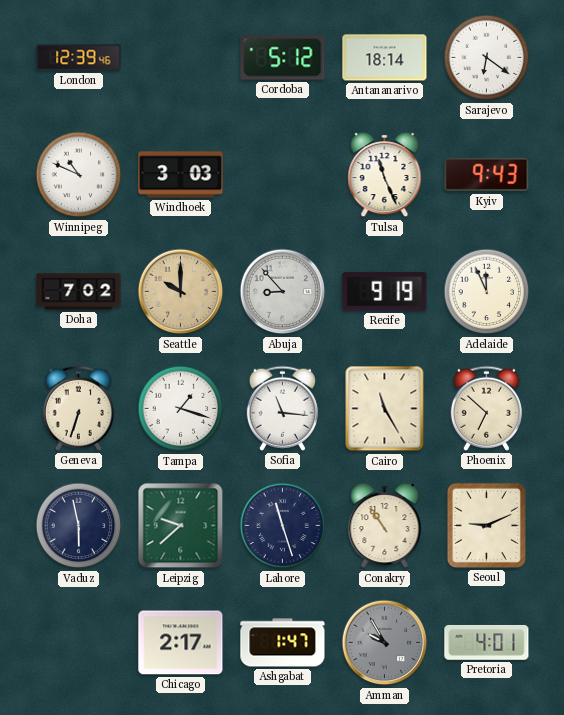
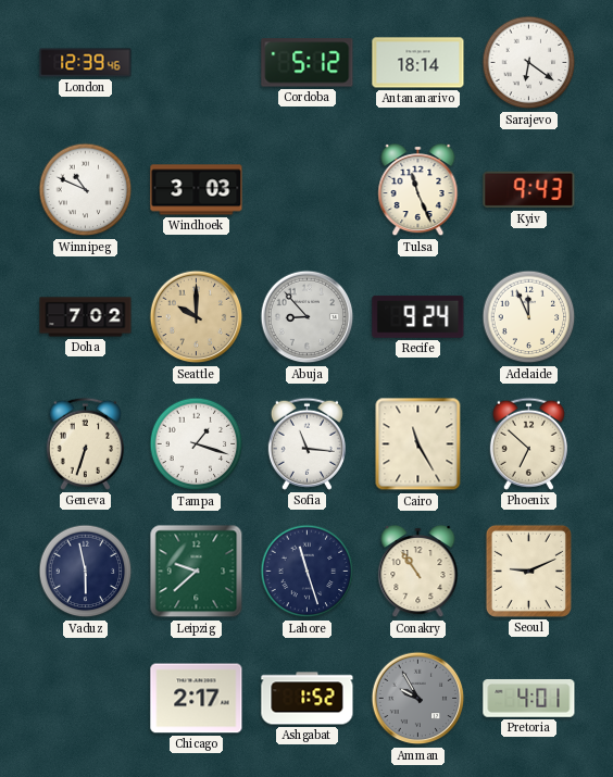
Recife: 9:19 -> 9:24
Ashgabat: 1:47 -> 1:52
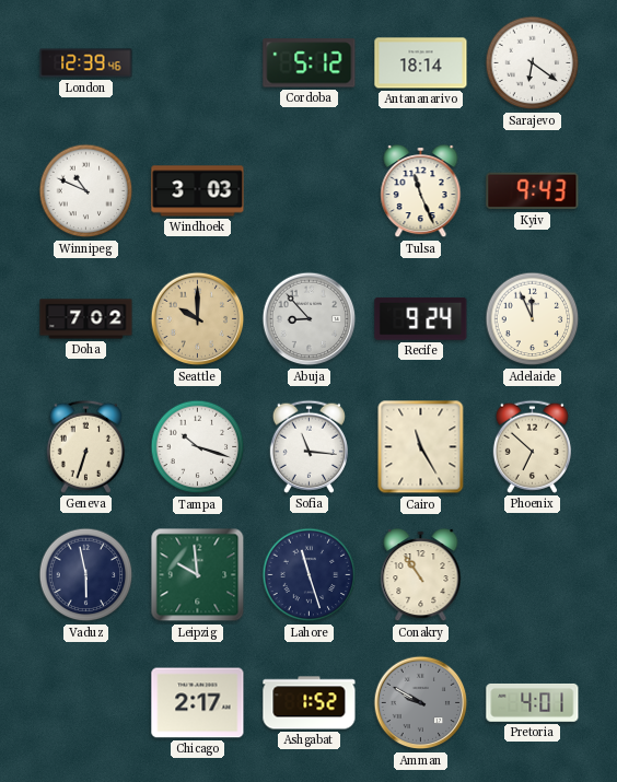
Tampa: 1:18 -> 10:18
Leipzig: 9:38 -> 9:59
Seoul: 9:11 -> none
Amman: 9:55 -> 9:50
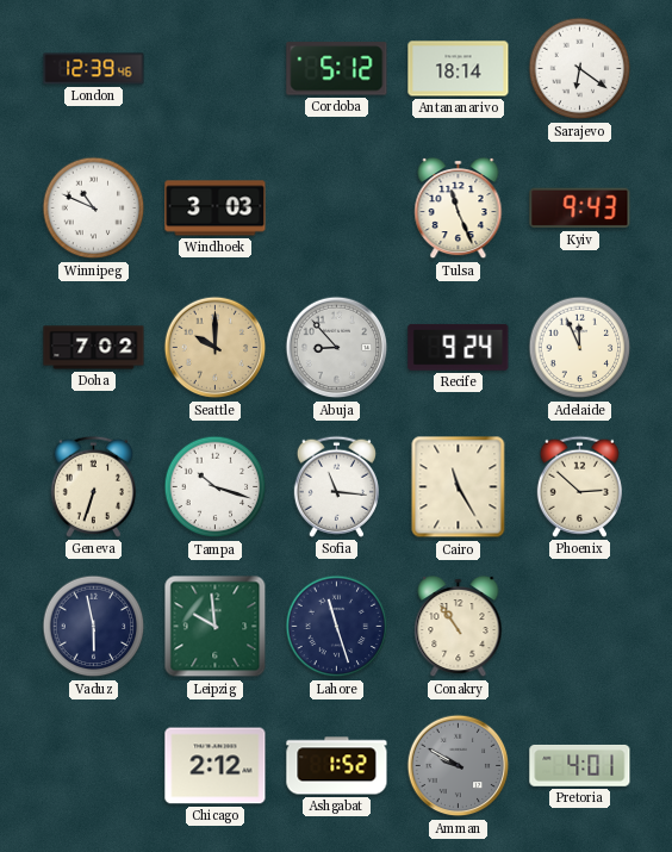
Phoenix: 6:52 -> 2:52
Chicago: 2:17 -> 2:12
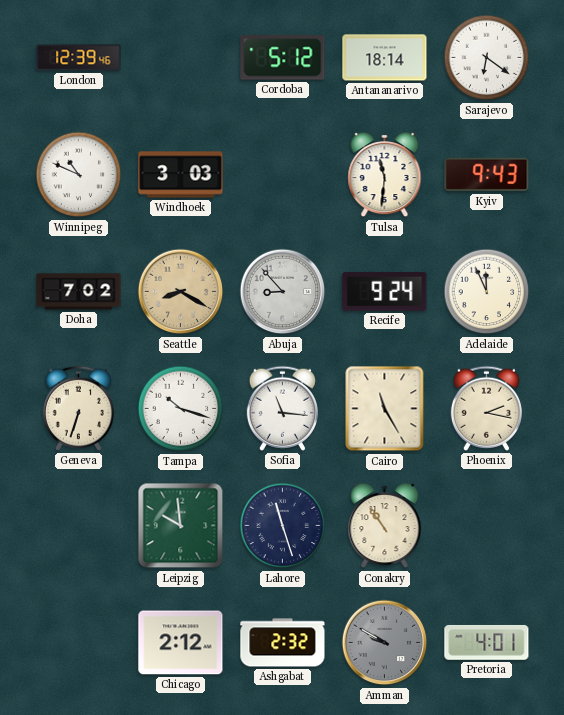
Tulsa: 11:26 -> 11:31
Seattle: 10:00 -> 8:20
Phoenix: 2:52 -> 2:17
Vaduz: 5:58 -> none
Ashgabat: 1:52 -> 2:32
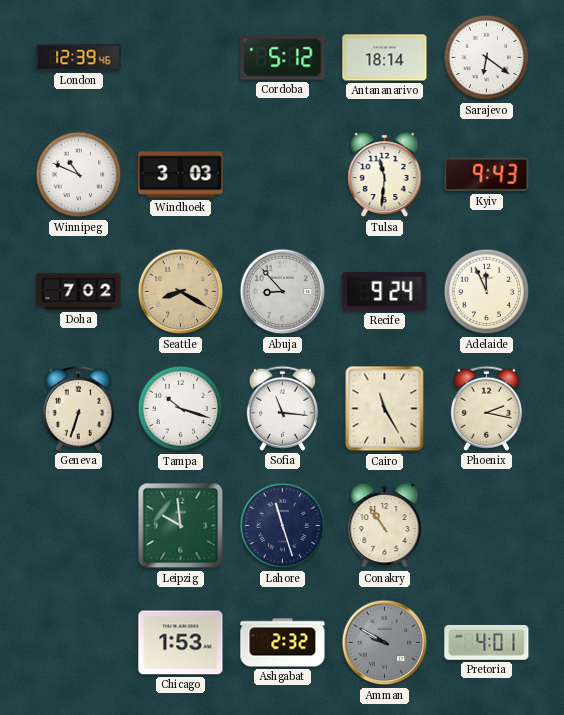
Chicago: 2:12 -> 1:53
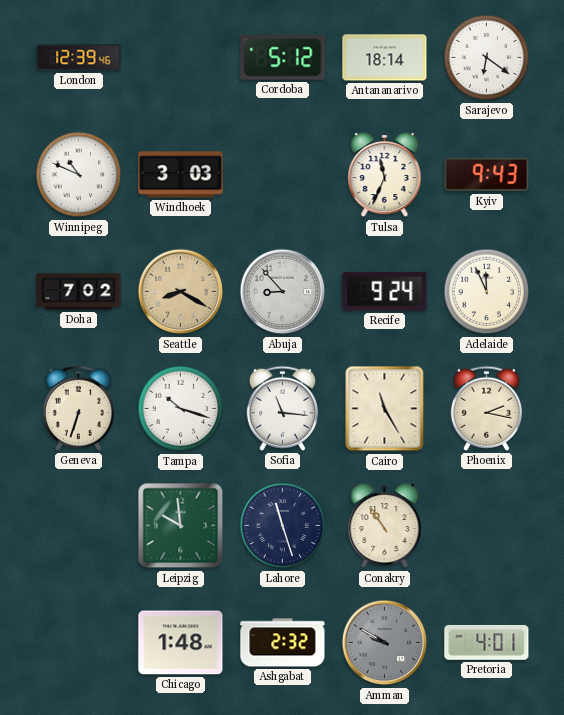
Tulsa: 11:31 -> 11:34
Chicago: 1:53 -> 1:48
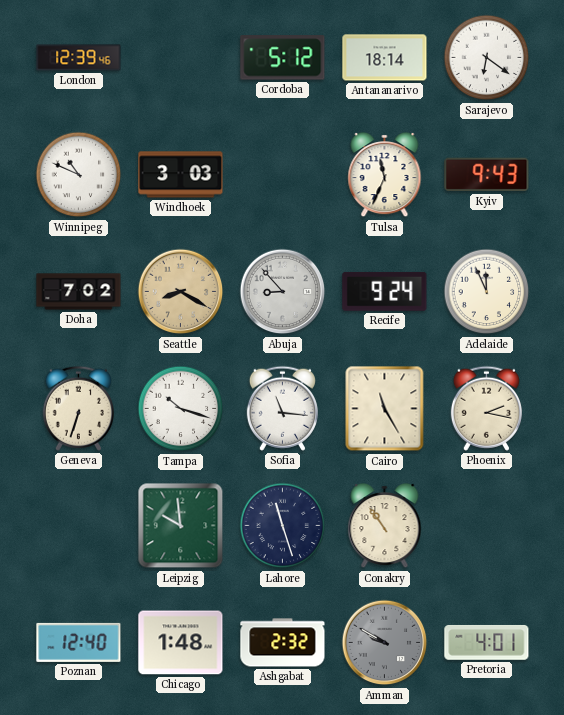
Poznan: none -> 12:40
